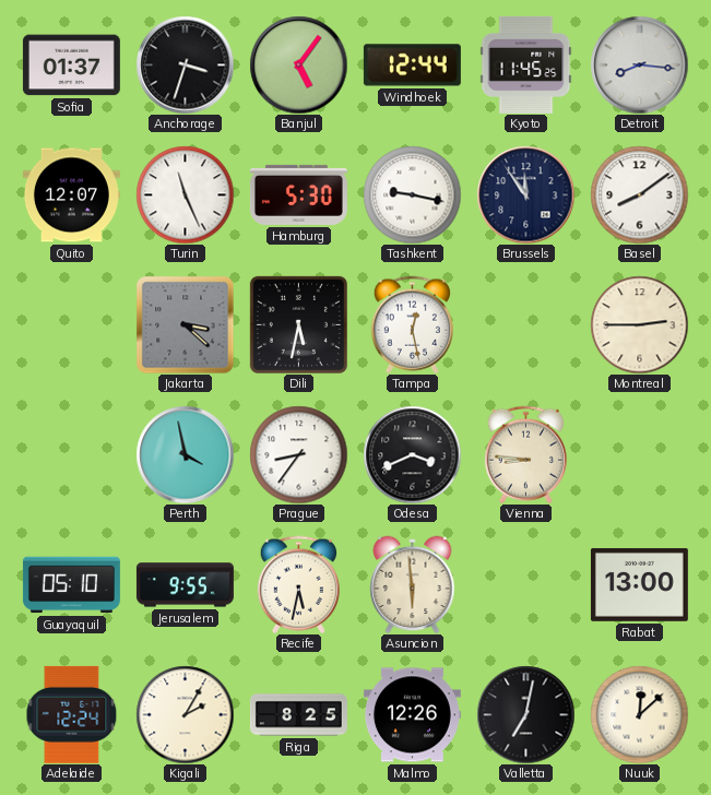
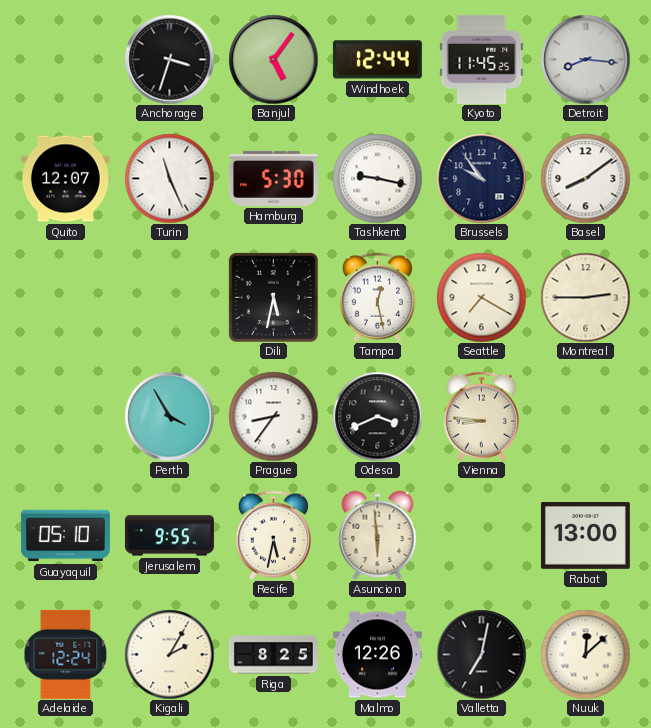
Sofia: 01:37 -> none
Brussels: 11:54 -> 9:54
Jakarta: 3:22 -> none
Seattle: none -> 7:20
Perth: 3:58 -> 3:55
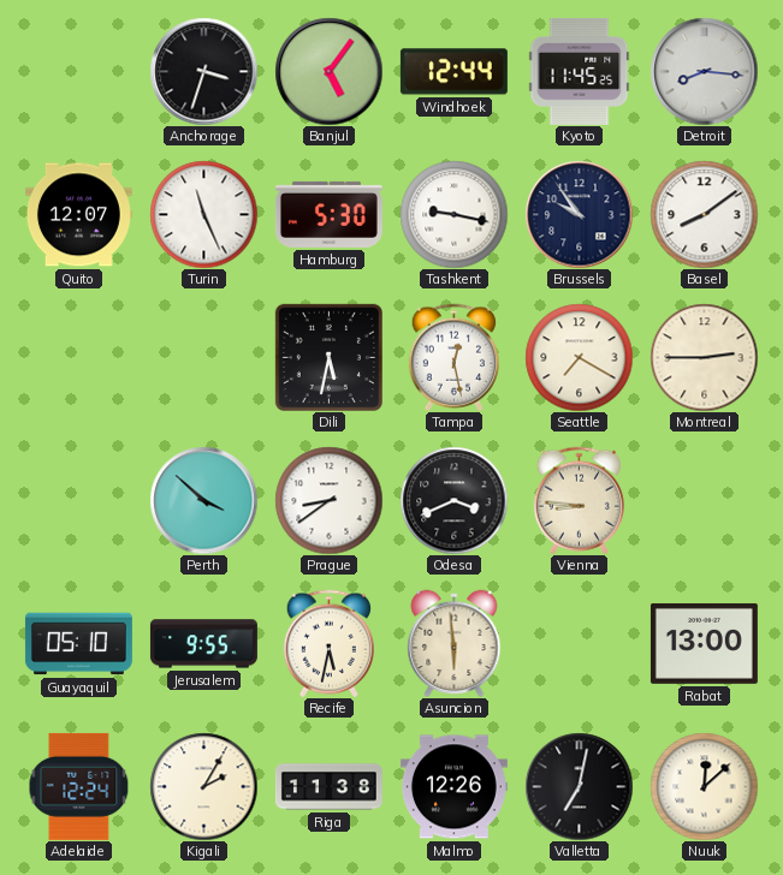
Perth: 3:55 -> 3:52
Prague: 8:36 -> 8:39
Riga: 8:25 -> 11:38
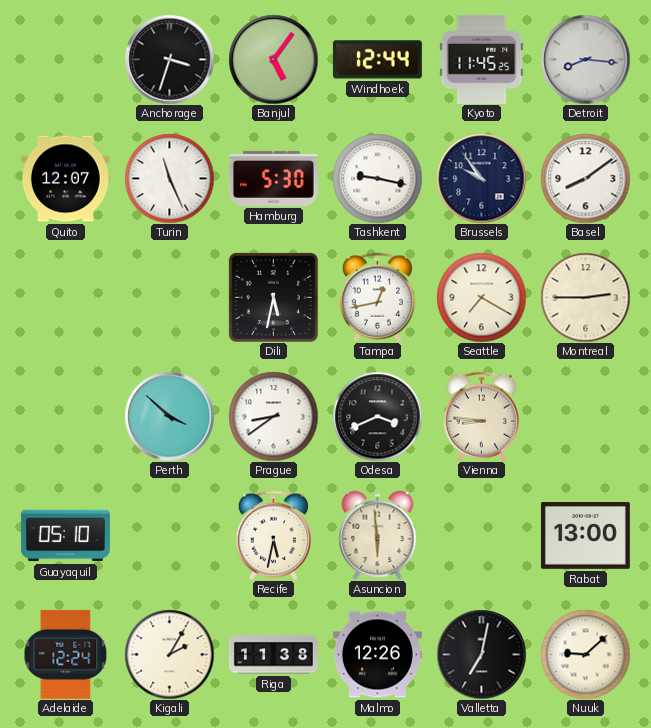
Tampa: 12:28 -> 12:43
Jerusalem: 9:55 -> none
Nuuk: 12:08 -> 9:08
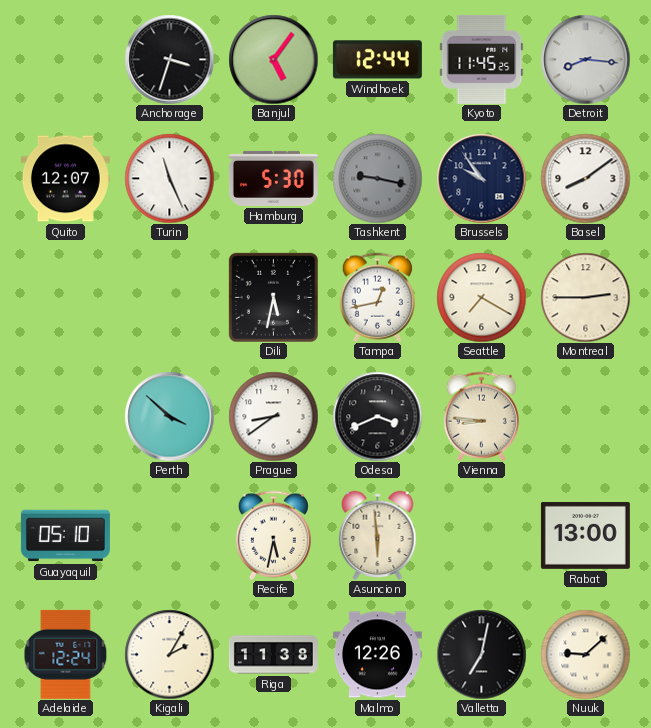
Tashkent dial: white -> grey
